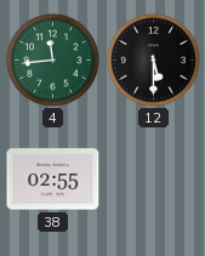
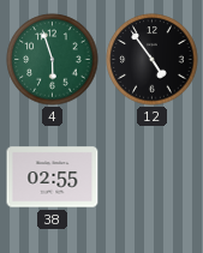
4: 11:44 -> 5:57
12: 5:30 -> 4:54
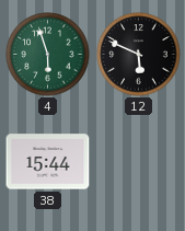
12: 4:54 -> 5:49
38: 02:55 -> 15:44
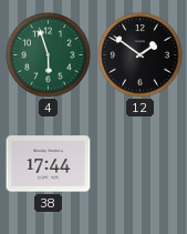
12: 5:49 -> 1:51
38: 15:44 -> 17:44
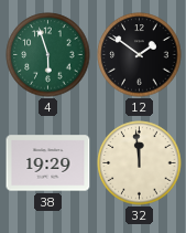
38: 17:44 -> 19:29
32: none -> 11:59
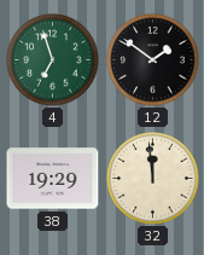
4: 5:57 -> 6:57
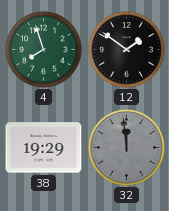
4: 6:57 -> 7:57
32 dial: cream -> grey
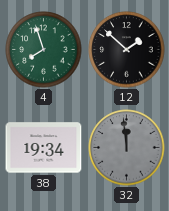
12: 1:51 -> 1:52
38: 19:29 -> 19:34
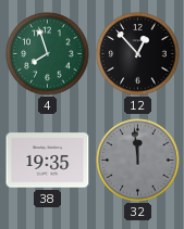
12: 1:52 -> 12:53
38: 19:34 -> 19:35
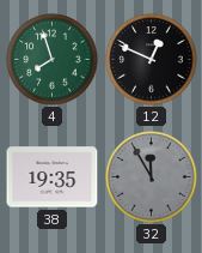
12: 12:53 -> 12:49
32: 11:59 -> 11:55
